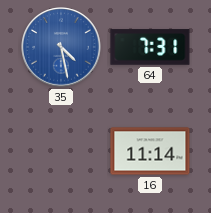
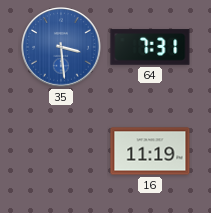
35: 4:28 -> 3:29
16: 11:14 -> 11:19
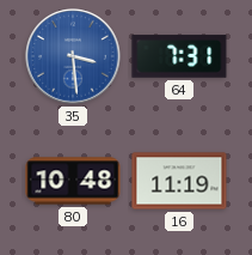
80: none -> 10:48
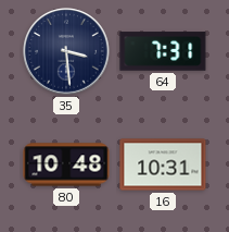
35 dial: blue -> navy
16: 11:19 -> 10:31
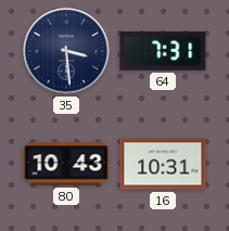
80: 10:48 -> 10:43
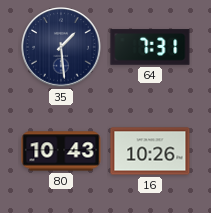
35: 3:29 -> 1:29
16: 10:31 -> 10:26
